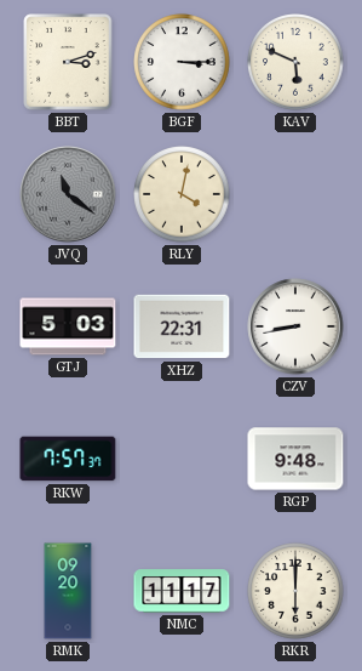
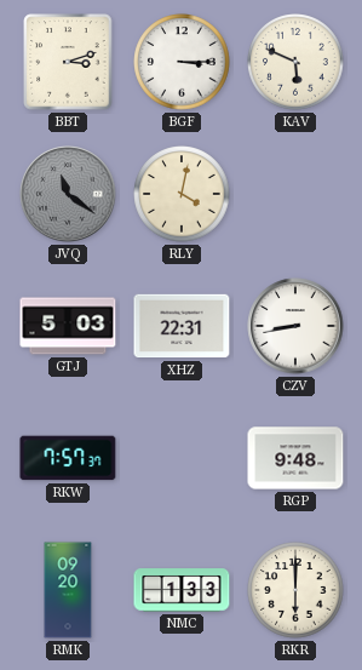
NMC: 11:17 -> 1:33
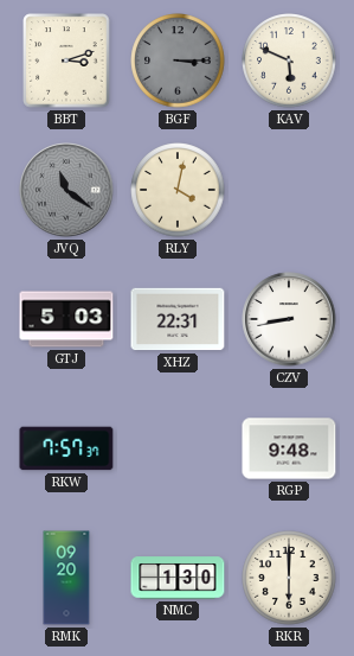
BGF dial: white -> grey
NMC: 1:33 -> 1:30
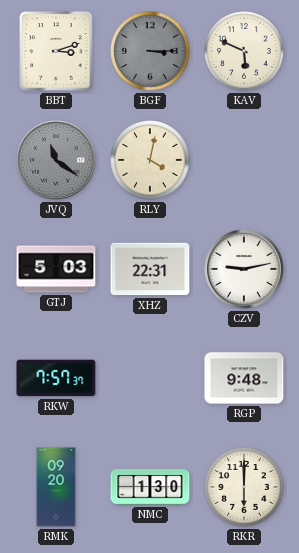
CZV: 8:43 -> 9:13
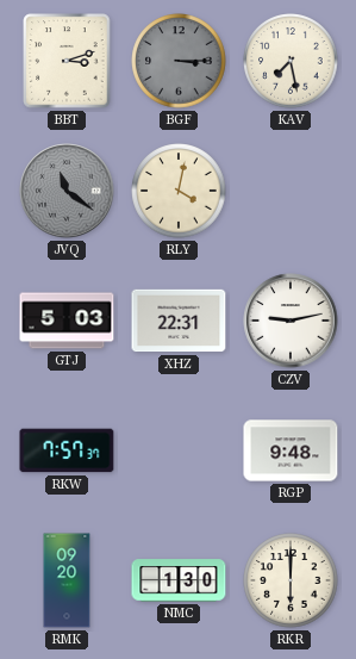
KAV: 5:49 -> 7:28
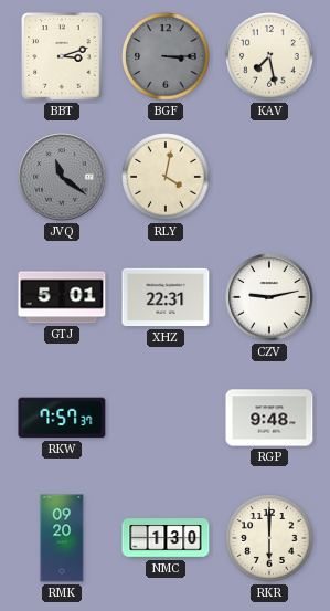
GTJ: 5:03 -> 5:01
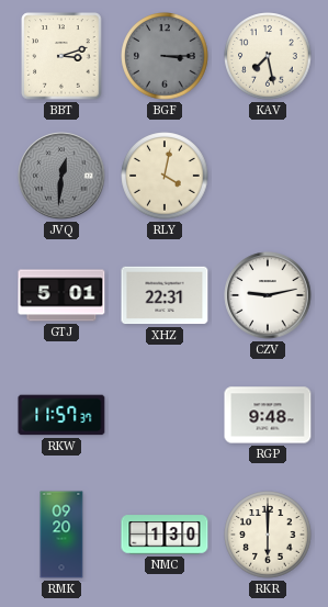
JVQ: 11:21 -> 12:31
RKW: 7:57 -> 11:57
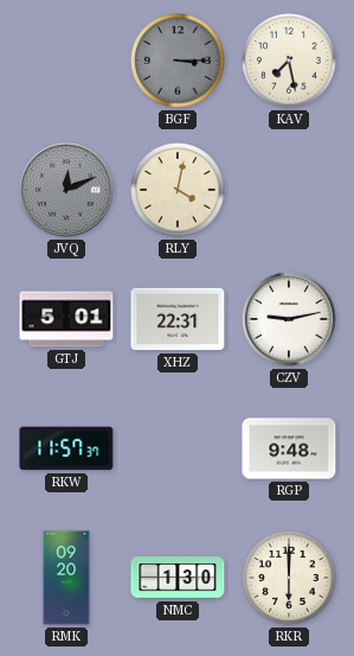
BBT: 3:12 -> none
JVQ: 12:31 -> 12:11
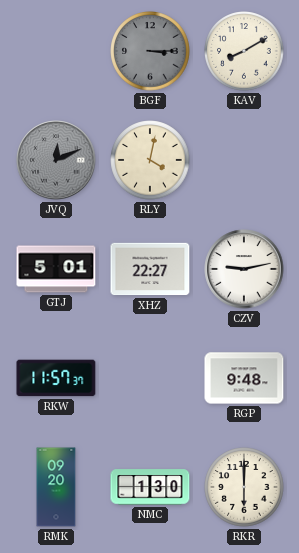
KAV: 7:28 -> 8:10
XHZ: 22:31 -> 22:27
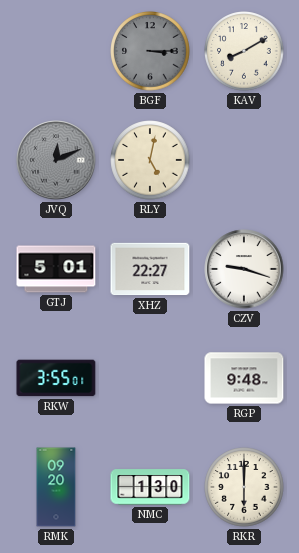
RLY: 4:02 -> 5:02
CZV: 9:13 -> 9:18
RKW: 11:57 -> 3:55
